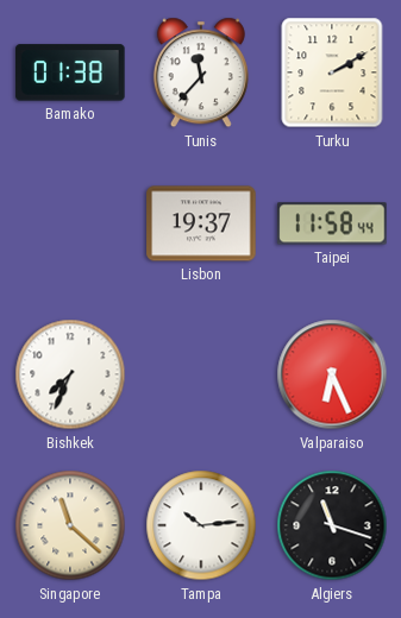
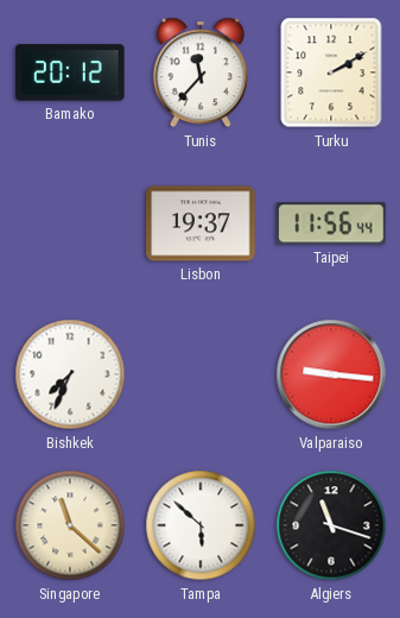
Bamako: 01:38 -> 20:12
Taipei: 11:58 -> 11:56
Valparaiso: 6:26 -> 9:16
Tampa: 10:14 -> 5:52
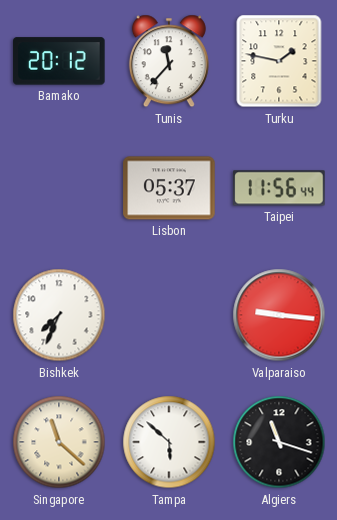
Turku: 2:10 -> 1:47
Lisbon: 19:37 -> 05:37
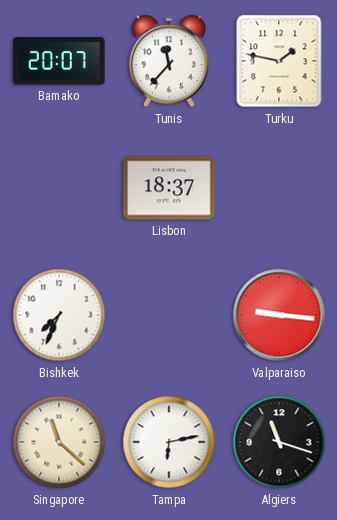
Bamako: 20:12 -> 20:07
Lisbon: 05:37 -> 18:37
Taipei: 11:56 -> none
Tampa: 5:52 -> 6:13
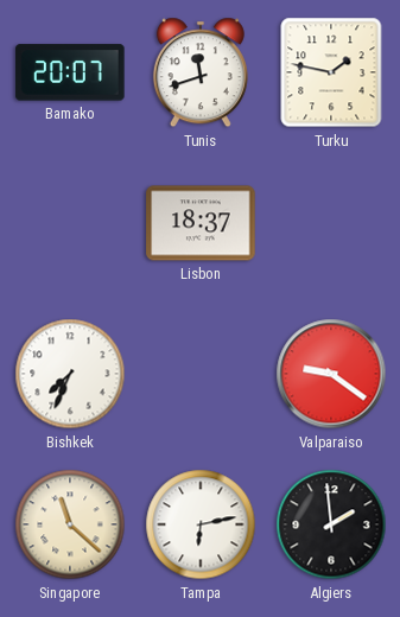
Tunis: 11:37 -> 11:42
Valparaiso: 9:16 -> 9:21
Algiers: 11:18 -> 1:59
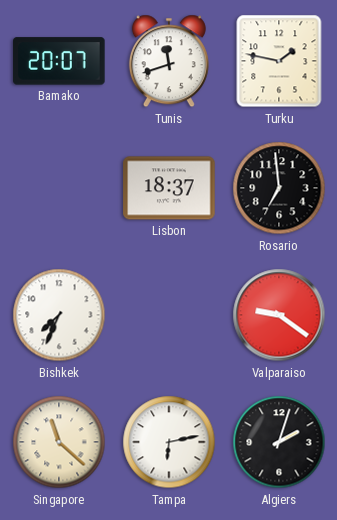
Rosario: none -> 6:59
Algiers: 1:59 -> 2:03
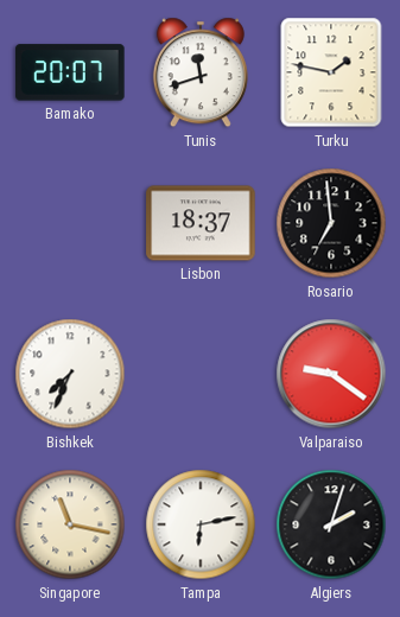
Singapore: 11:22 -> 11:17
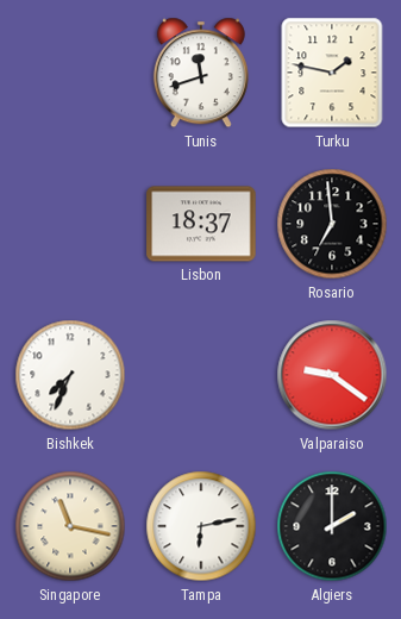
Bamako: 20:07 -> none
Algiers: 2:03 -> 2:00
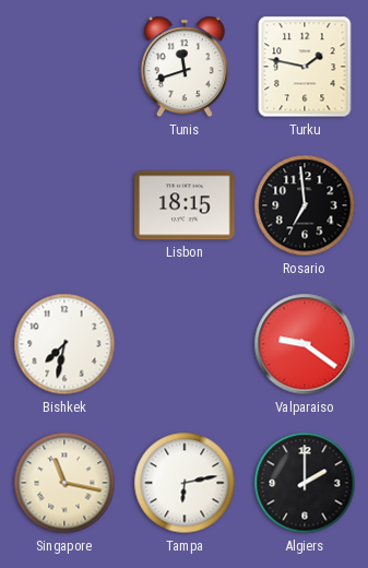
Lisbon: 18:37 -> 18:15
Bishkek: 7:34 -> 7:32
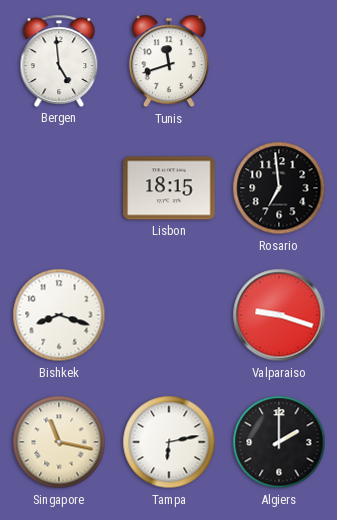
Bergen: none -> 4:59
Turku: 1:47 -> none
Bishkek: 7:32 -> 8:18
Valparaiso: 9:21 -> 9:18
